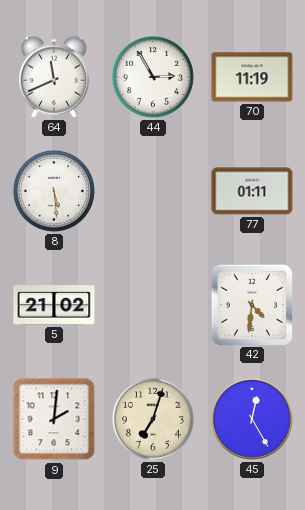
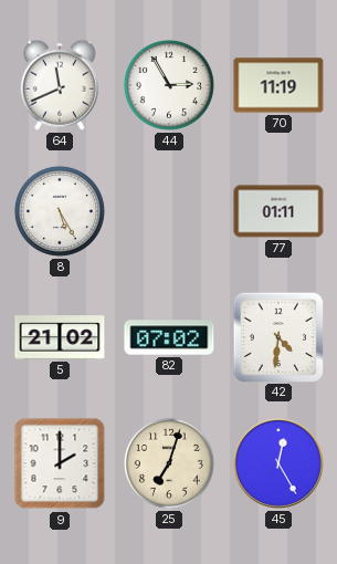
8: 5:29 -> 5:25
82: none -> 07:02
9: 2:01 -> 2:00
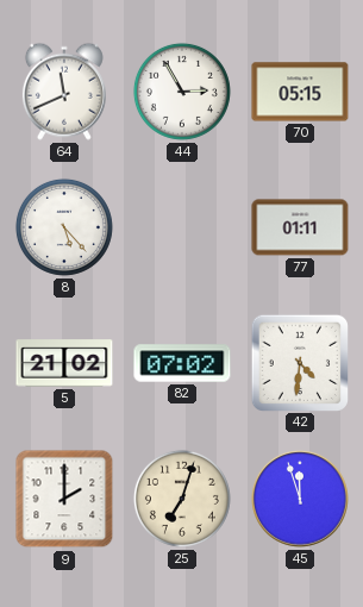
70: 11:19 -> 05:15
8: 5:25 -> 5:23
45: 12:25 -> 11:57
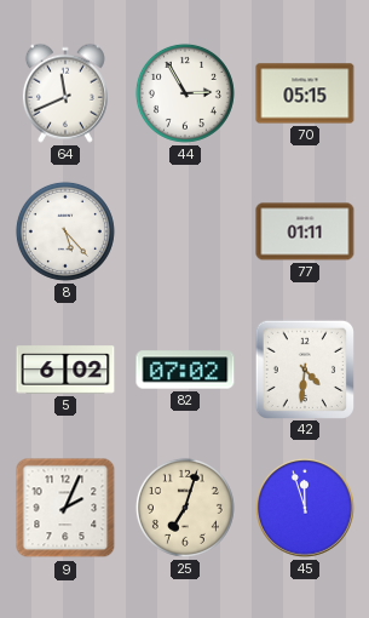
5: 21:02 -> 6:02
9: 2:00 -> 2:04
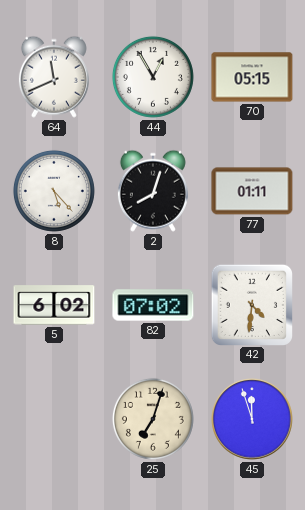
44: 2:55 -> 12:55
2: none -> 8:03
9: 2:04 -> none
